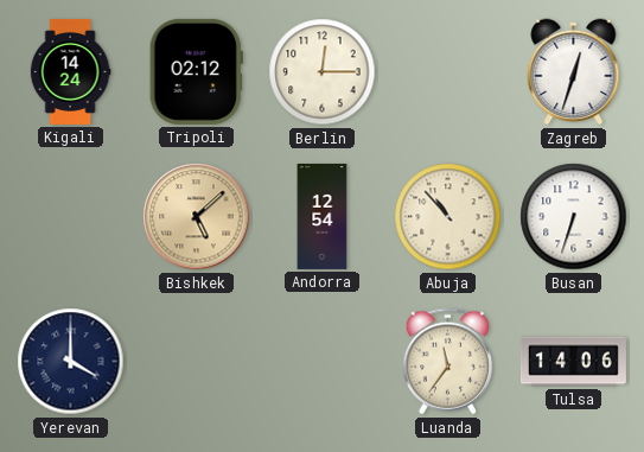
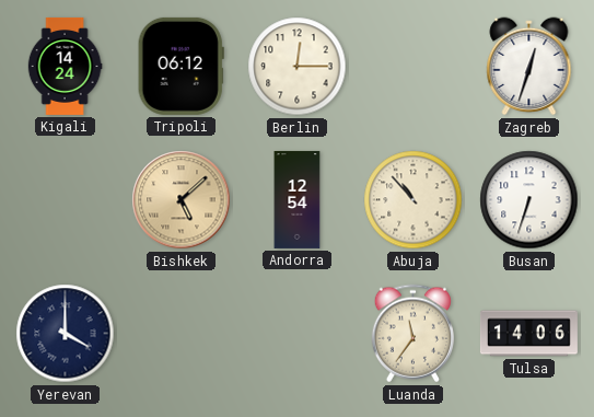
Tripoli: 02:12 -> 06:12
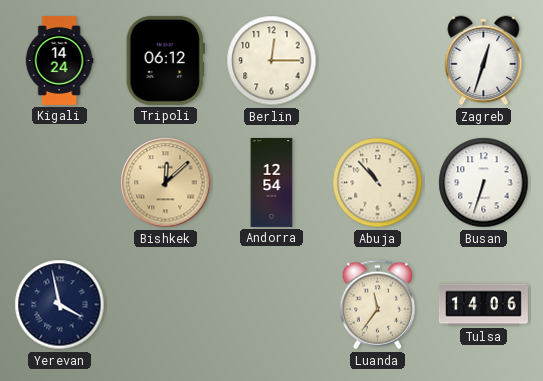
Bishkek: 5:08 -> 12:08
Yerevan: 4:00 -> 3:58
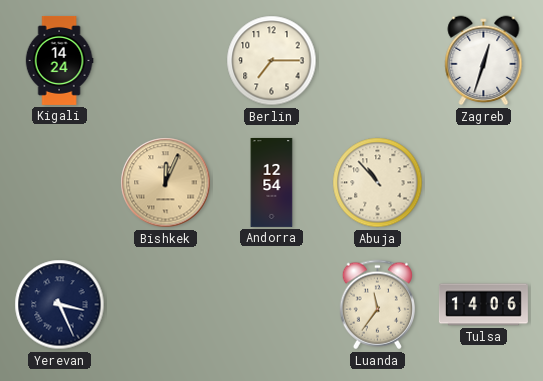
Tripoli: 06:12 -> none
Berlin: 12:15 -> 7:15
Bishkek: 12:08 -> 12:04
Busan: 6:33 -> none
Yerevan: 3:58 -> 3:26
